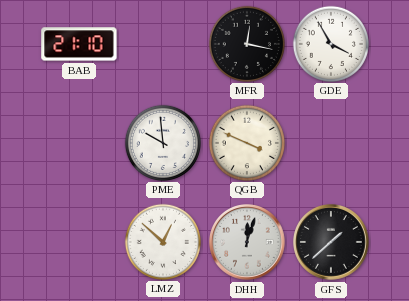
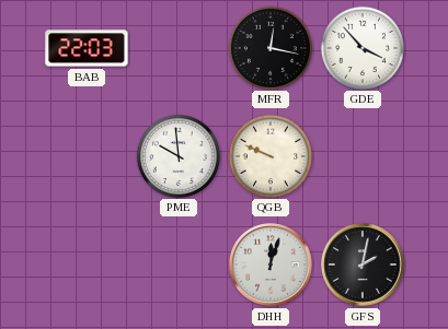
BAB: 21:10 -> 22:03
GDE: 3:55 -> 3:53
QGB: 3:49 -> 9:49
LMZ: 12:52 -> none
GFS: 1:38 -> 2:02
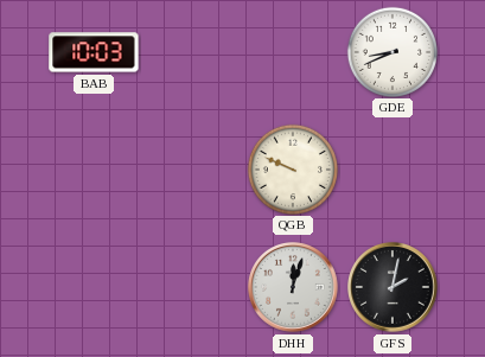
BAB: 22:03 -> 10:03
MFR: 12:17 -> none
GDE: 3:53 -> 8:41
PME: 9:59 -> none
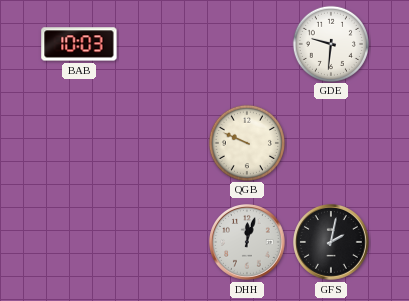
GDE: 8:41 -> 9:31
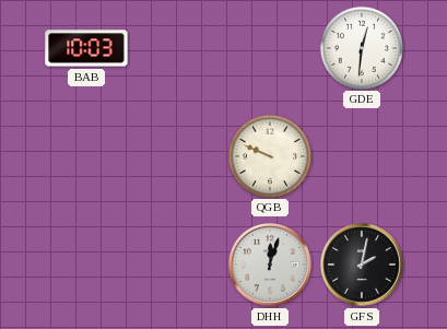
GDE: 9:31 -> 12:31
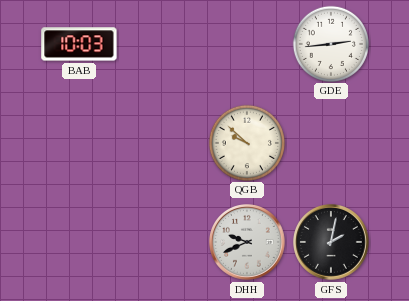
GDE: 12:31 -> 2:44
QGB: 9:49 -> 9:52
DHH: 12:03 -> 9:41
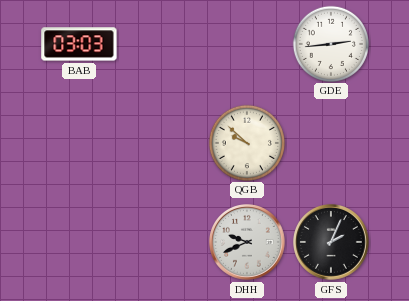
BAB: 10:03 -> 03:03
GFS: 2:02 -> 2:04
